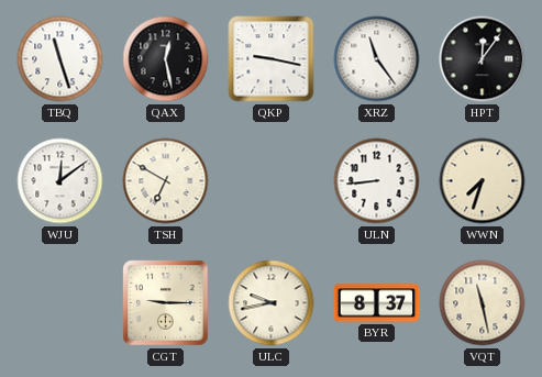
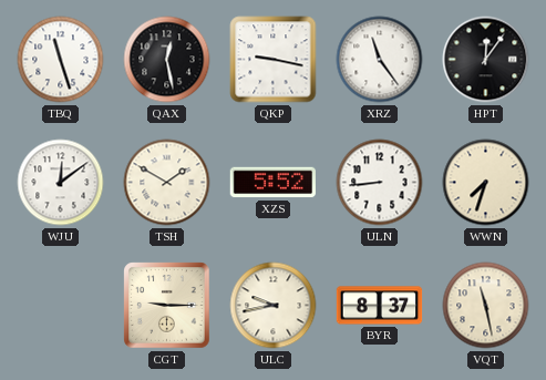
TSH: 6:50 -> 1:50
XZS: none -> 5:52
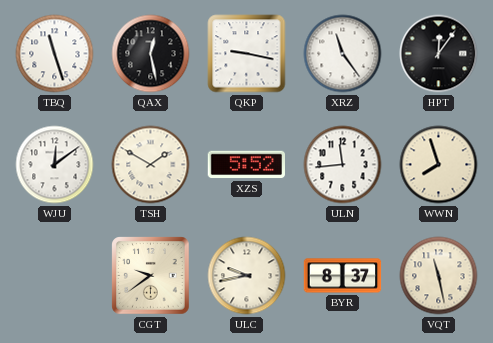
ULN: 8:44 -> 11:44
WWN: 7:33 -> 7:57
CGT: 9:15 -> 9:39
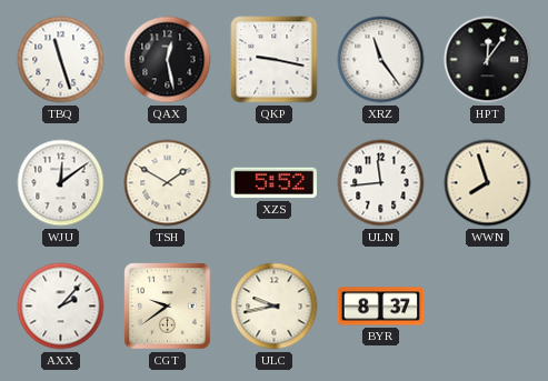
AXX: none -> 2:07
VQT: 11:28 -> none
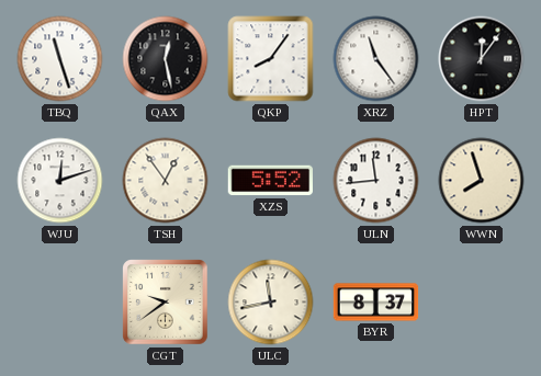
QKP: 9:17 -> 8:06
WJU: 12:09 -> 12:12
TSH: 1:50 -> 12:54
AXX: 2:07 -> none
ULC: 9:43 -> 11:43
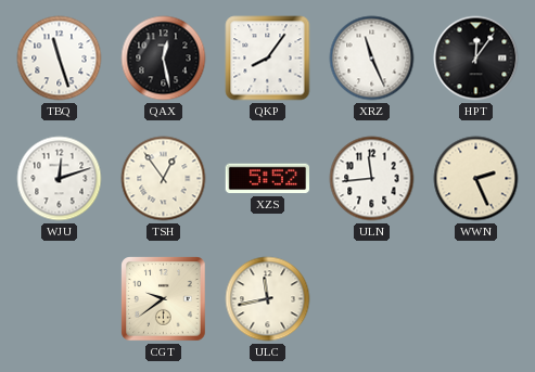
XRZ: 11:24 -> 11:26
WWN: 7:57 -> 2:26
BYR: 8:37 -> none
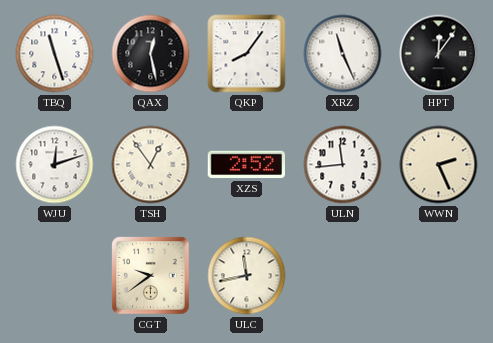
XZS: 5:52 -> 2:52
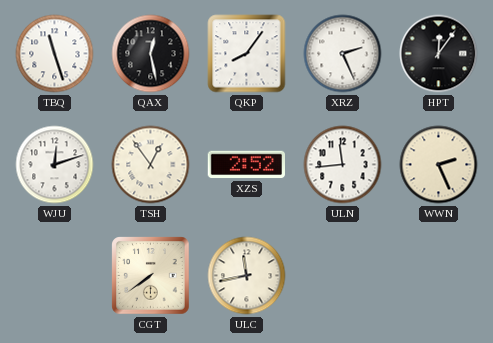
XRZ: 11:26 -> 2:26
CGT: 9:39 -> 7:39
